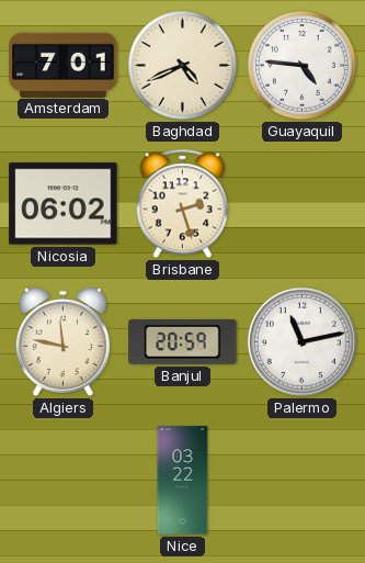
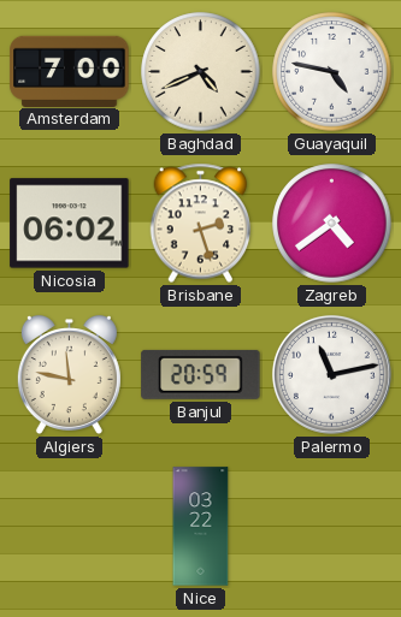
Amsterdam: 7:01 -> 7:00
Guayaquil: 4:46 -> 4:47
Zagreb: none -> 4:39
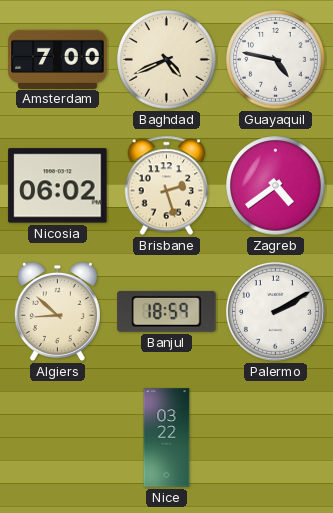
Algiers: 11:47 -> 8:52
Banjul: 20:59 -> 18:59
Palermo: 11:13 -> 2:10
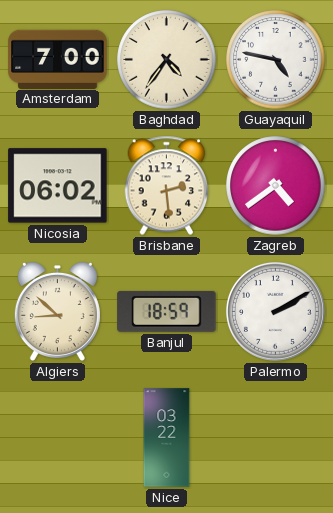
Baghdad: 4:41 -> 4:36
Brisbane: 2:27 -> 2:29
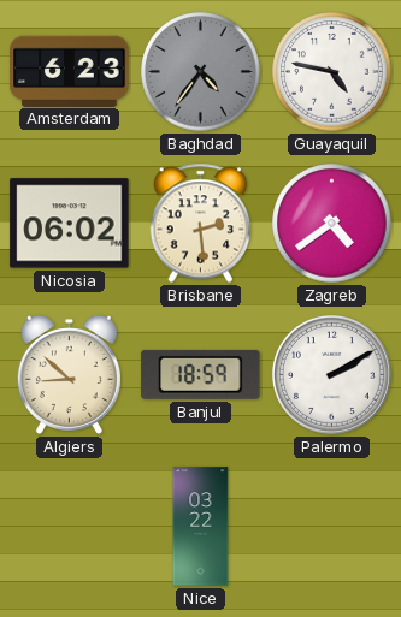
Amsterdam: 7:00 -> 6:23
Baghdad dial: cream -> grey
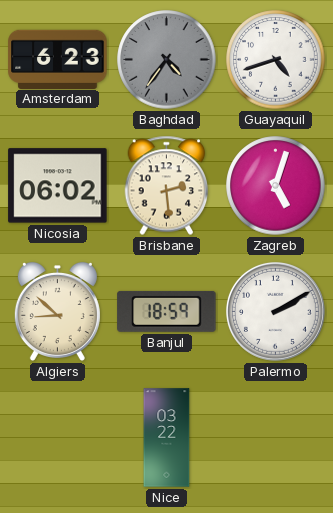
Guayaquil: 4:47 -> 4:42
Zagreb: 4:39 -> 5:03
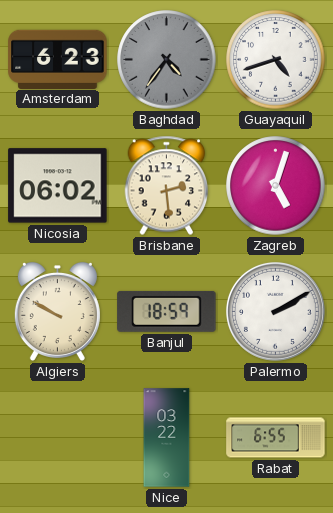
Algiers: 8:52 -> 9:50
Rabat: none -> 6:55
